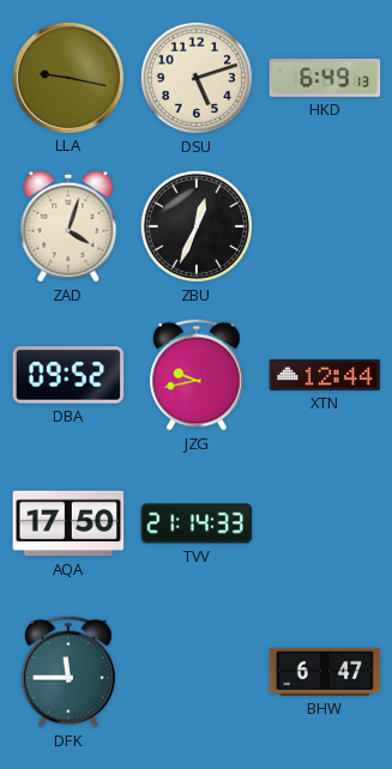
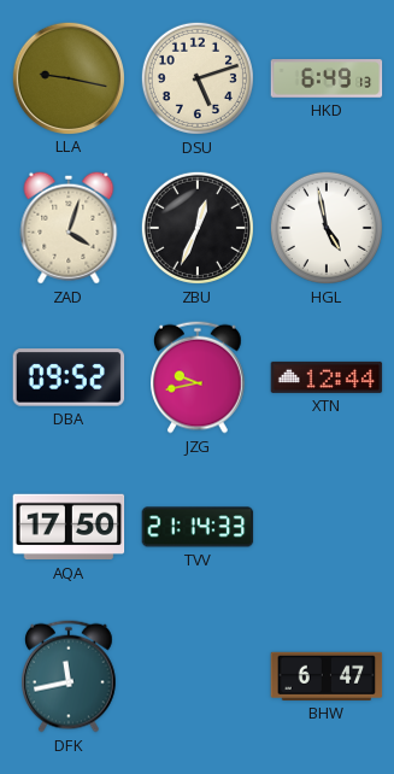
HGL: none -> 4:58
DFK: 11:45 -> 11:43
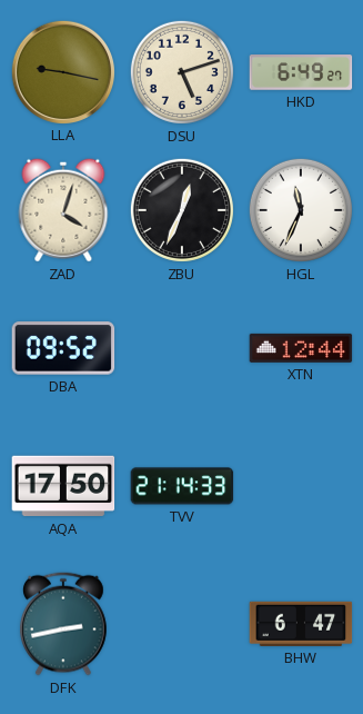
HKD: 6:49:13 -> 6:49:27
HGL: 4:58 -> 11:34
JZG: 9:43 -> none
DFK: 11:43 -> 2:43
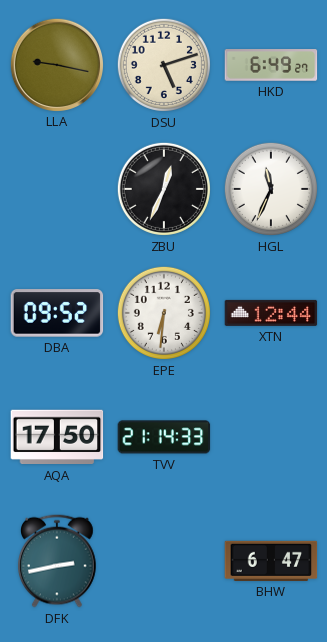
ZAD: 4:03 -> none
EPE: none -> 6:31
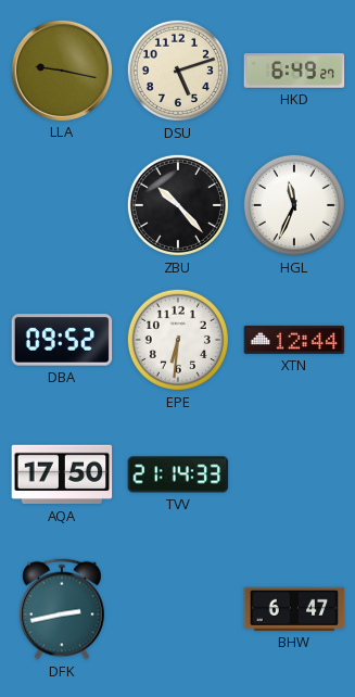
ZBU: 12:34 -> 10:23
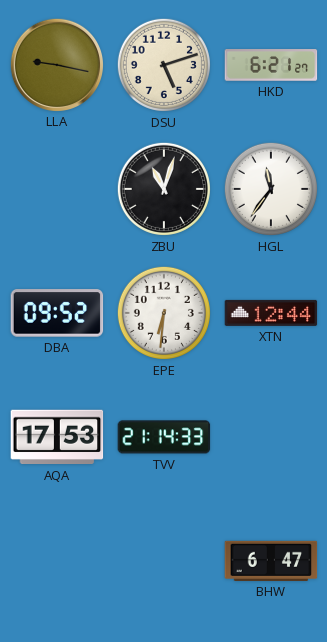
HKD: 6:49 -> 6:21
ZBU: 10:23 -> 11:03
HGL: 11:34 -> 11:36
AQA: 17:50 -> 17:53
DFK: 2:43 -> none
